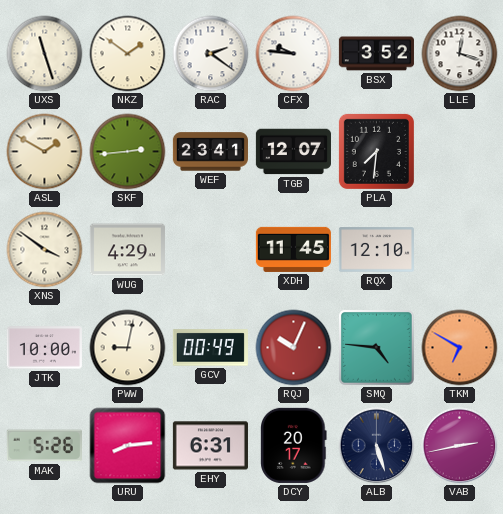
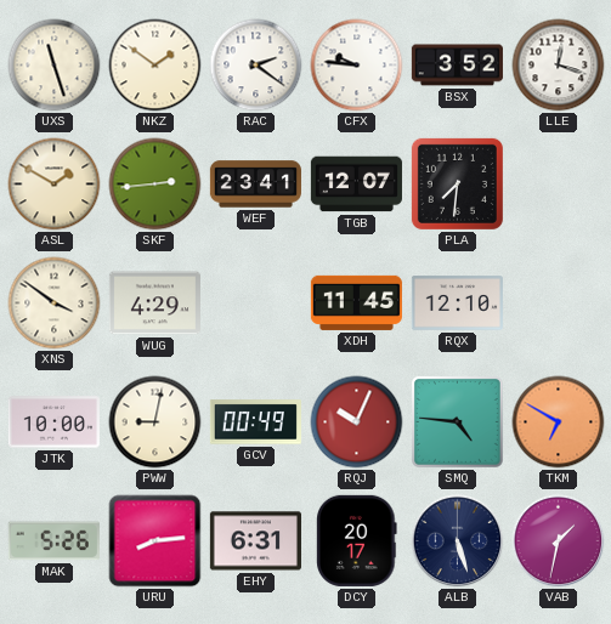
VAB: 2:43 -> 1:32
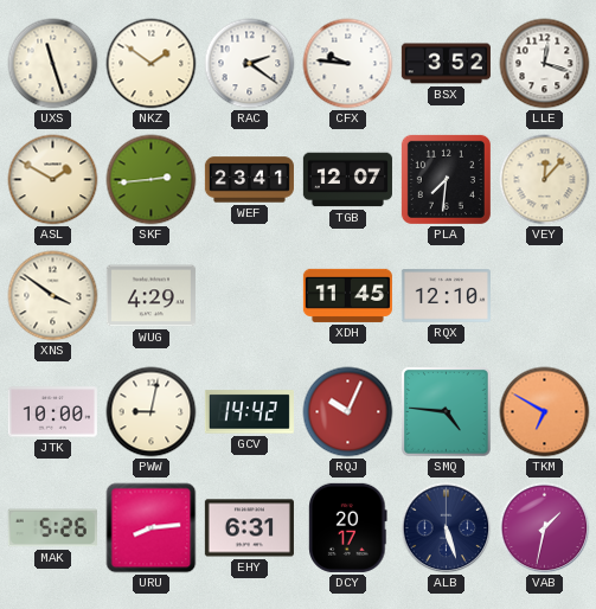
VEY: none -> 12:07
GCV: 00:49 -> 14:42
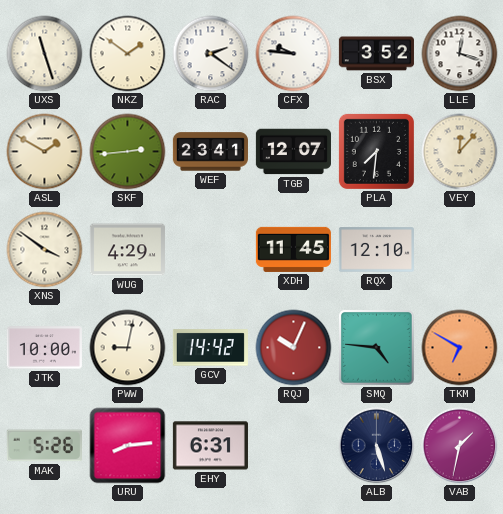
DCY: 20:17 -> none
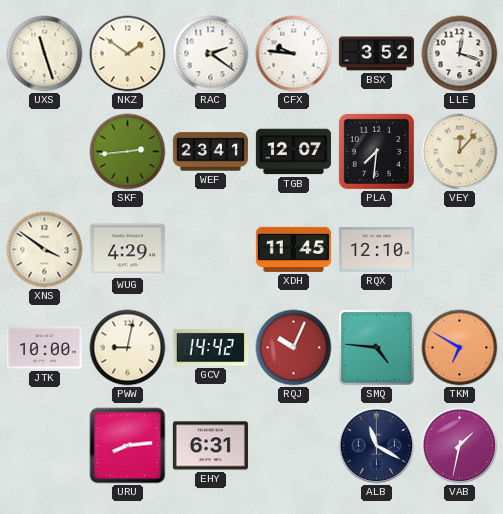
ASL: 1:50 -> none
MAK: 5:26 -> none
ALB: 5:27 -> 11:20
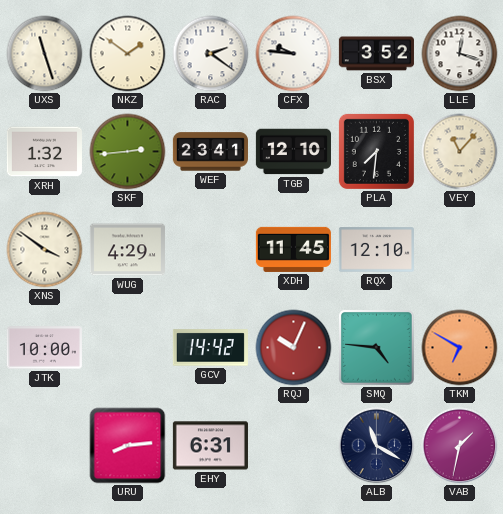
XRH: none -> 1:32
TGB: 12:07 -> 12:10
VEY: 12:07 -> 11:07
PWW: 9:02 -> none
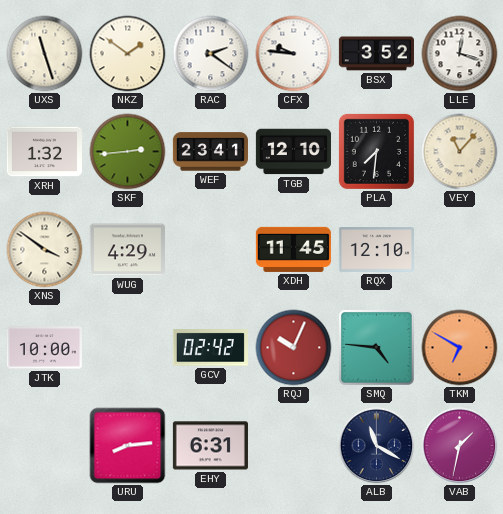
GCV: 14:42 -> 02:42
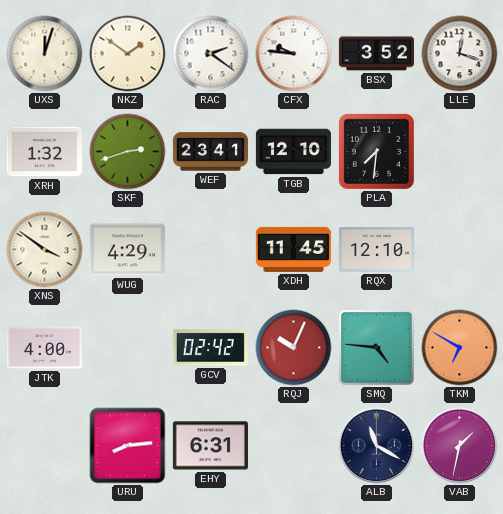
UXS: 11:27 -> 12:03
SKF: 2:44 -> 2:42
VEY: 11:07 -> none
JTK: 10:00 -> 4:00
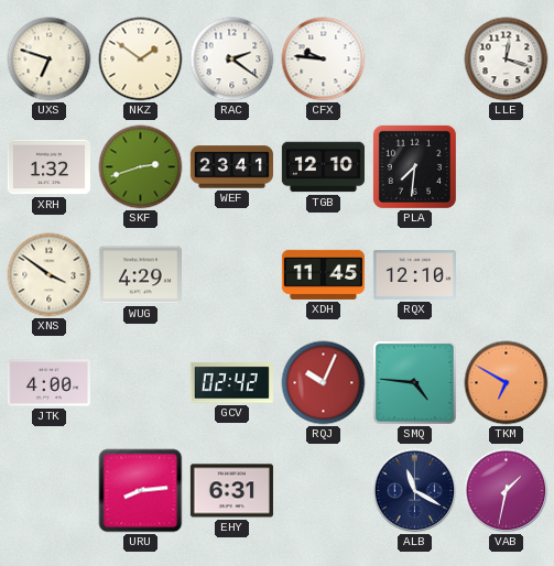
UXS: 12:03 -> 6:48
BSX: 3:52 -> none
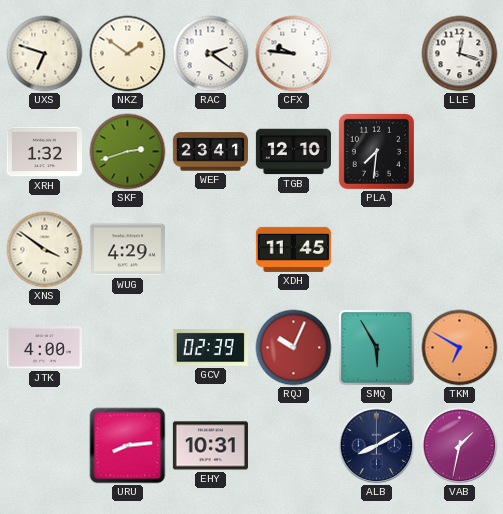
RQX: 12:10 -> none
GCV: 02:42 -> 02:39
SMQ: 4:46 -> 5:55
EHY: 6:31 -> 10:31
ALB: 11:20 -> 8:10
